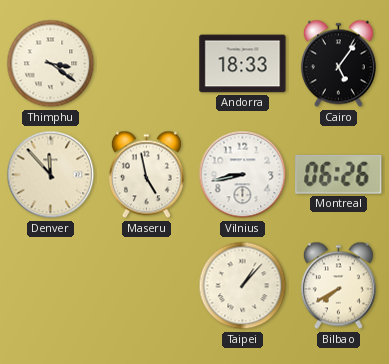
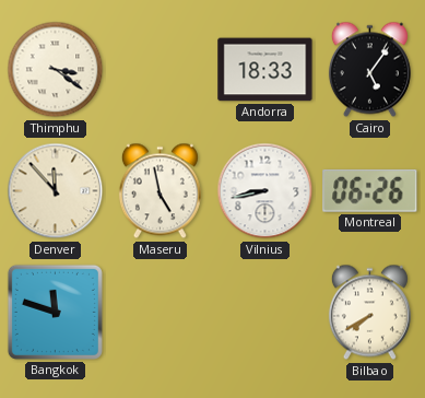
Bangkok: none -> 11:48
Taipei: 1:07 -> none
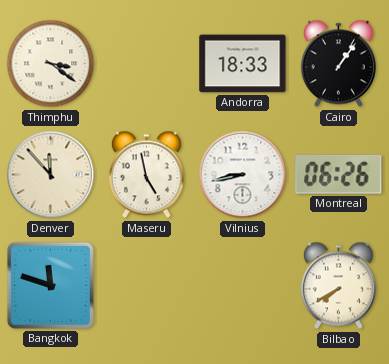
Cairo: 5:06 -> 1:06
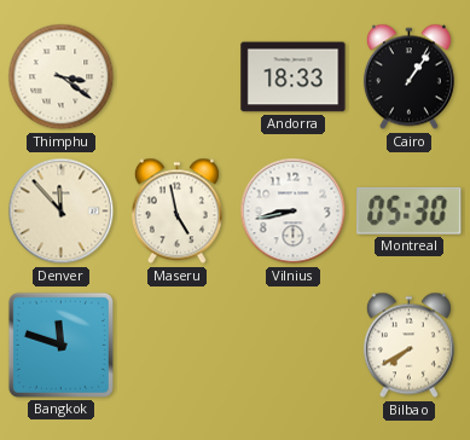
Montreal: 06:26 -> 05:30
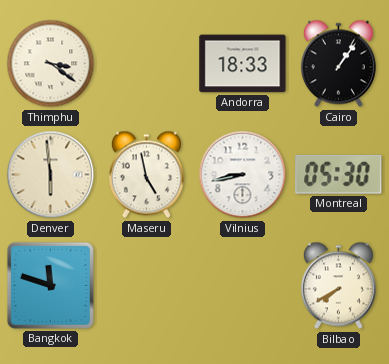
Denver: 11:53 -> 5:59
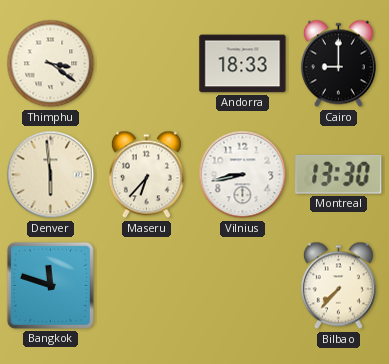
Cairo: 1:06 -> 9:00
Maseru: 4:58 -> 6:37
Montreal: 05:30 -> 13:30
Bilbao: 7:40 -> 7:37
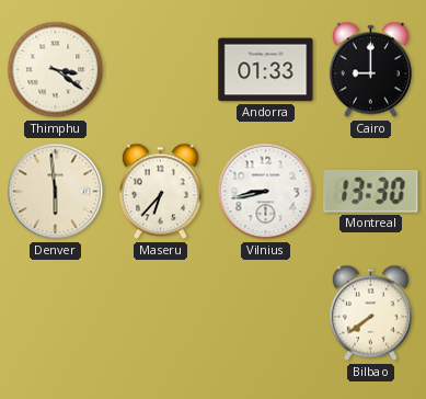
Andorra: 18:33 -> 01:33
Bangkok: 11:48 -> none
Bilbao: 7:37 -> 7:39
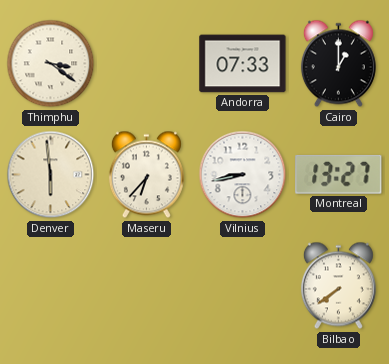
Andorra: 01:33 -> 07:33
Cairo: 9:00 -> 1:00
Montreal: 13:30 -> 13:27
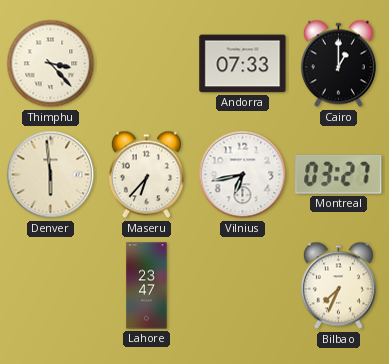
Thimphu: 3:21 -> 3:23
Vilnius: 8:43 -> 6:43
Montreal: 13:27 -> 03:27
Lahore: none -> 23:47
Bilbao: 7:39 -> 7:34
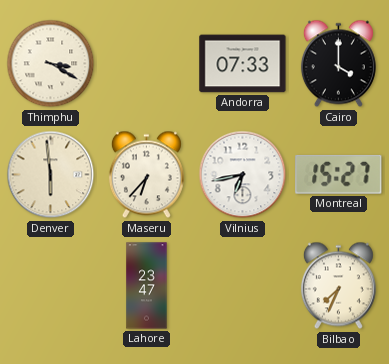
Thimphu: 3:23 -> 3:20
Cairo: 1:00 -> 4:00
Montreal: 03:27 -> 15:27
